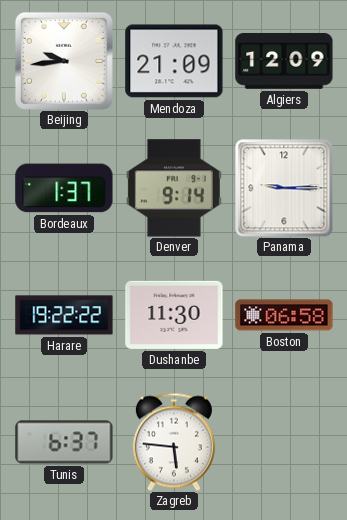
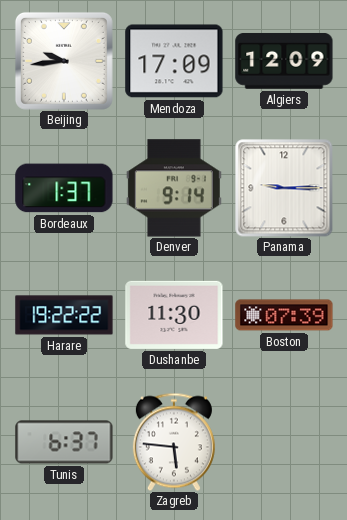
Mendoza: 21:09 -> 17:09
Boston: 06:58 -> 07:39
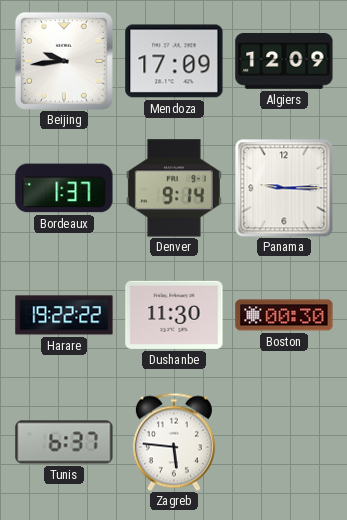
Boston: 07:39 -> 00:30
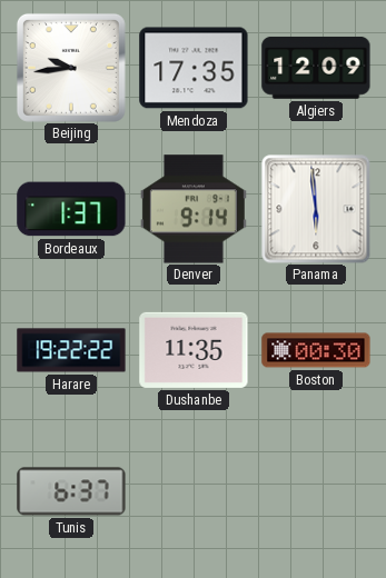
Mendoza: 17:09 -> 17:35
Panama: 9:15 -> 5:59
Dushanbe: 11:30 -> 11:35
Zagreb: 5:46 -> none
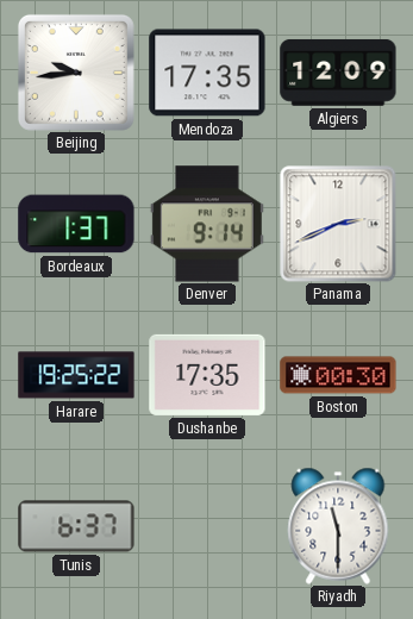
Panama: 5:59 -> 2:41
Harare: 19:22 -> 19:25
Dushanbe: 11:35 -> 17:35
Riyadh: none -> 11:30
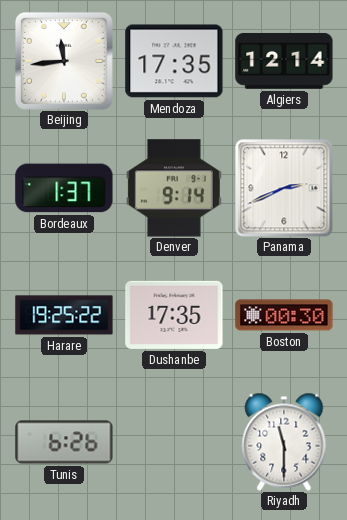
Beijing: 9:44 -> 11:44
Algiers: 12:09 -> 12:14
Tunis: 6:37 -> 6:26
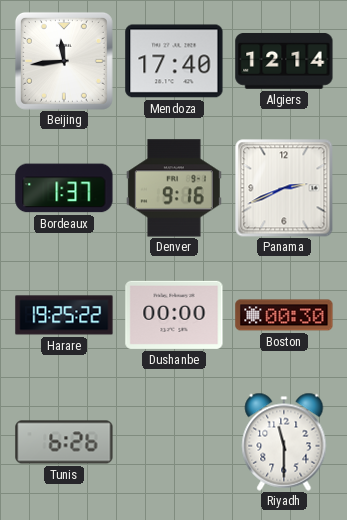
Mendoza: 17:35 -> 17:40
Denver: 9:14 -> 9:16
Dushanbe: 17:35 -> 00:00
